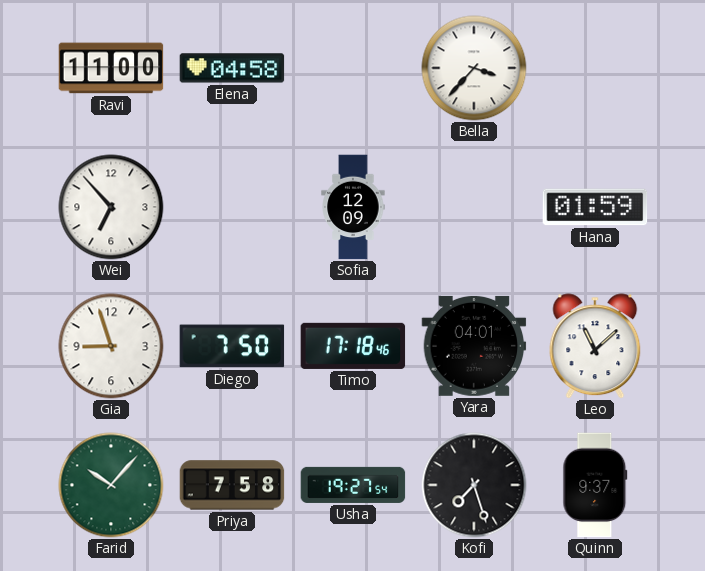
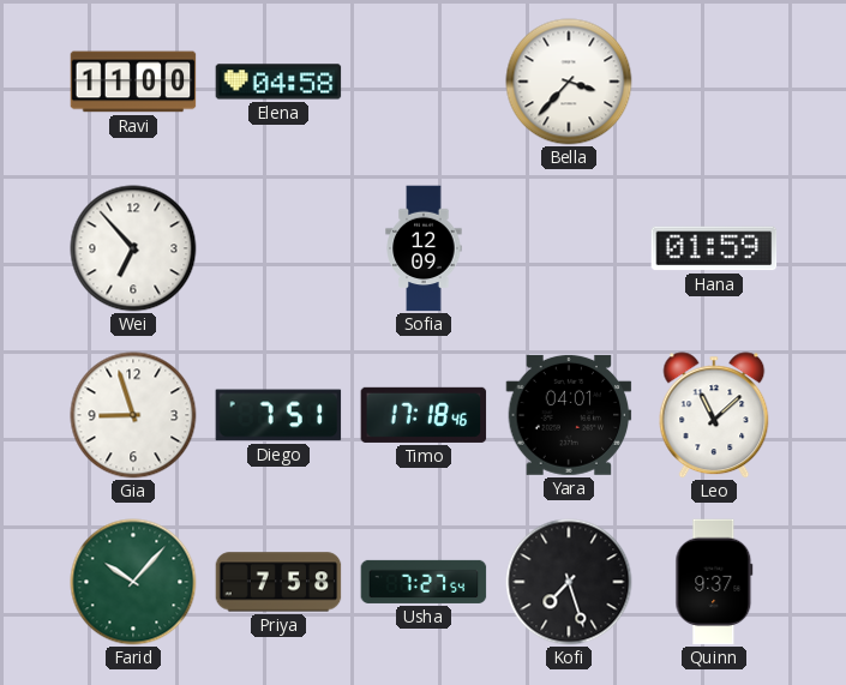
Diego: 7:50 -> 7:51
Usha: 19:27 -> 7:27
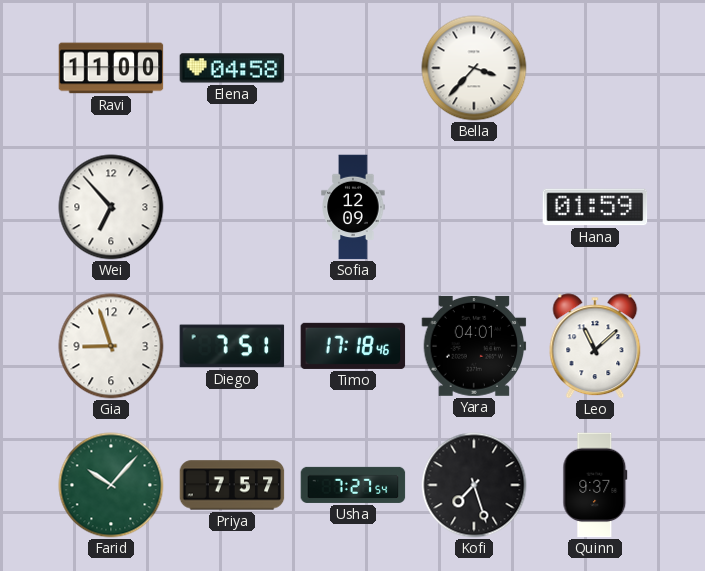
Priya: 7:58 -> 7:57
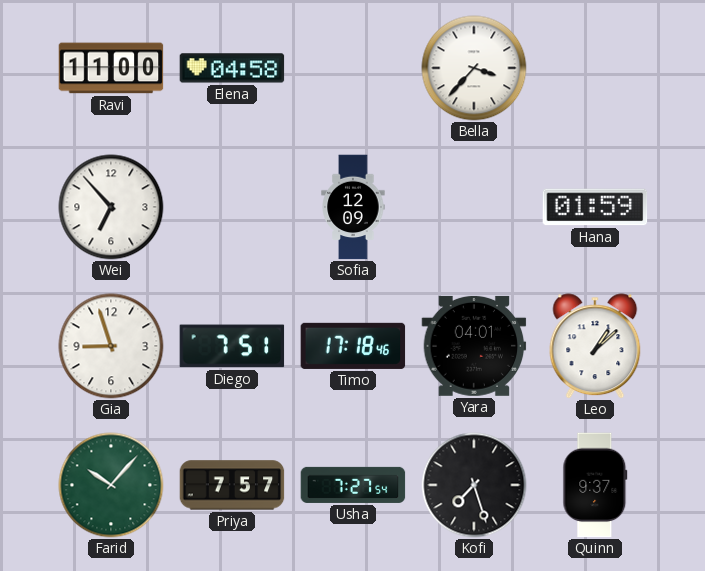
Leo: 11:08 -> 1:08
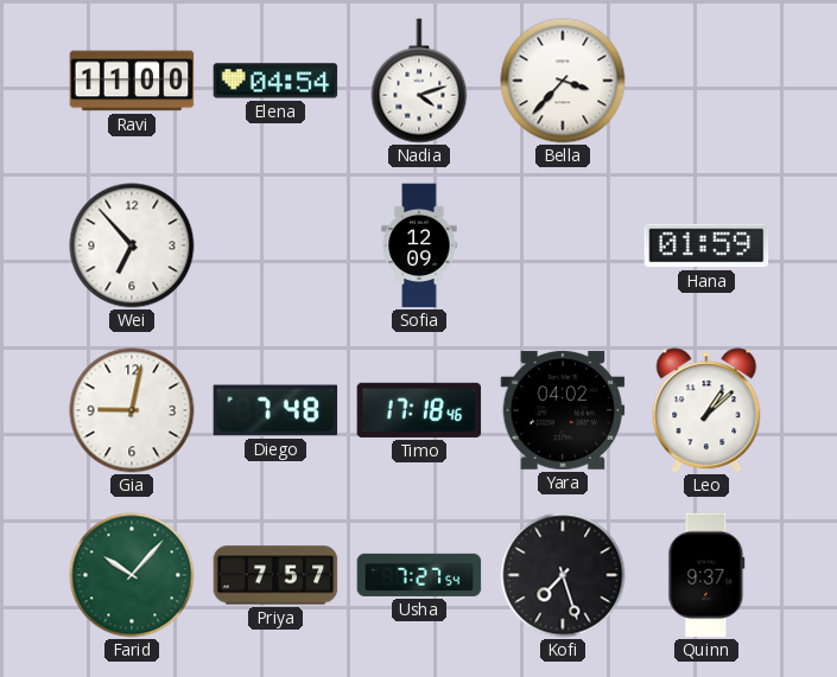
Elena: 04:58 -> 04:54
Nadia: none -> 4:12
Gia: 8:57 -> 9:02
Diego: 7:51 -> 7:48
Yara: 04:01 -> 04:02
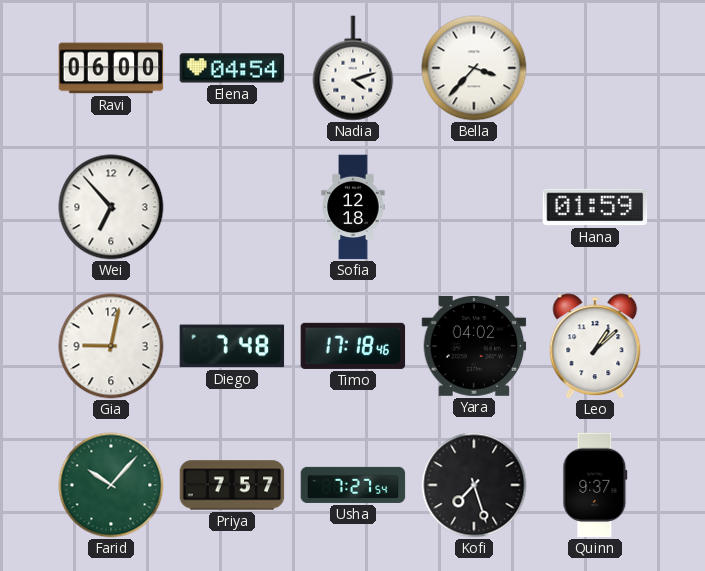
Ravi: 11:00 -> 06:00
Sofia: 12:09 -> 12:18
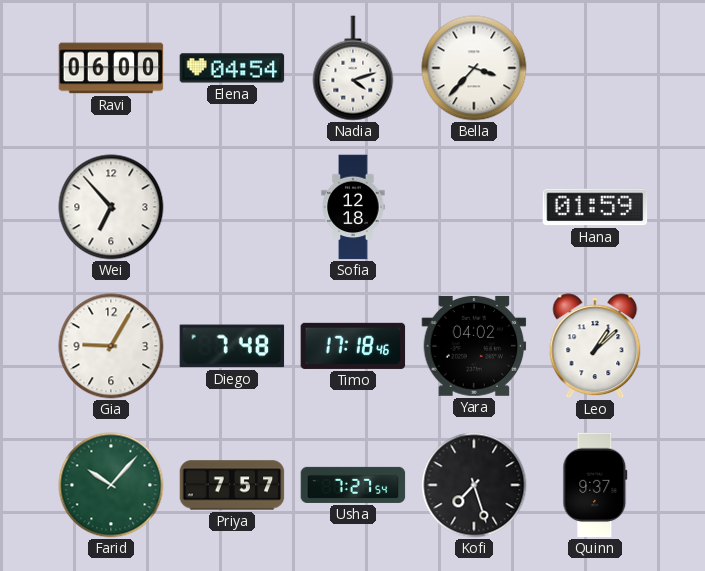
Gia: 9:02 -> 9:05
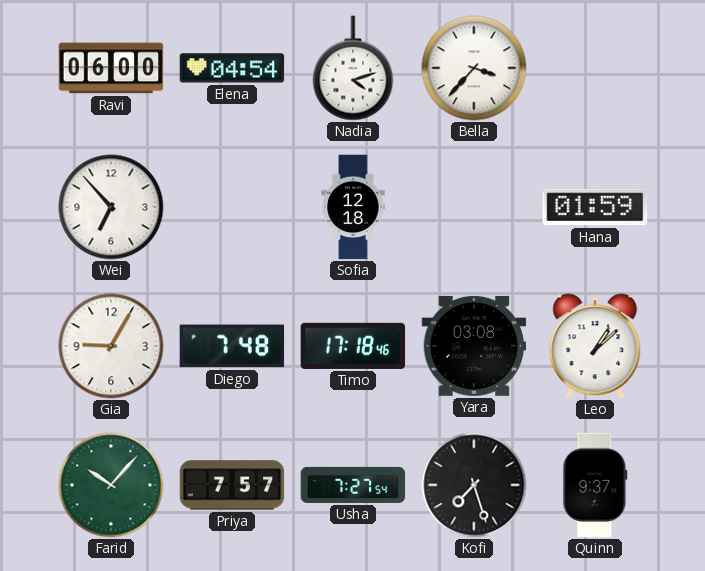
Yara: 04:02 -> 03:08
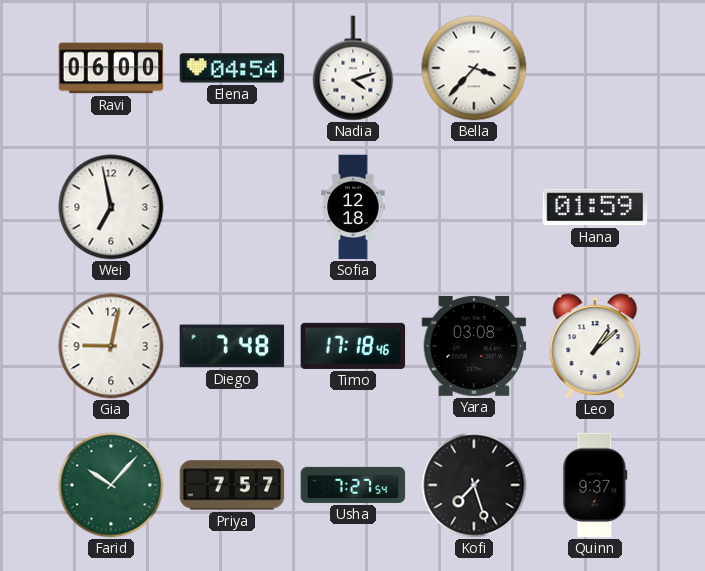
Wei: 6:53 -> 6:58
Gia: 9:05 -> 9:02
